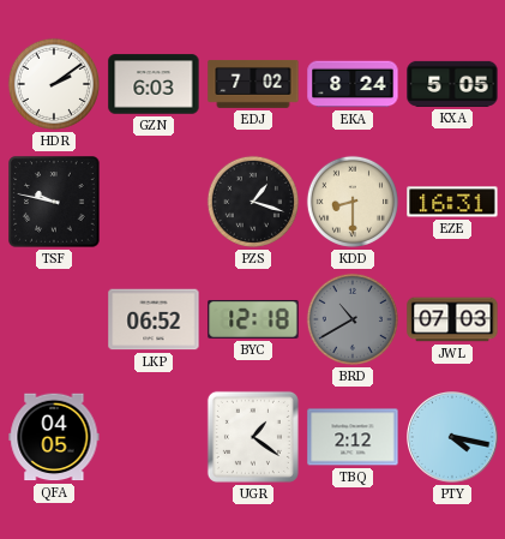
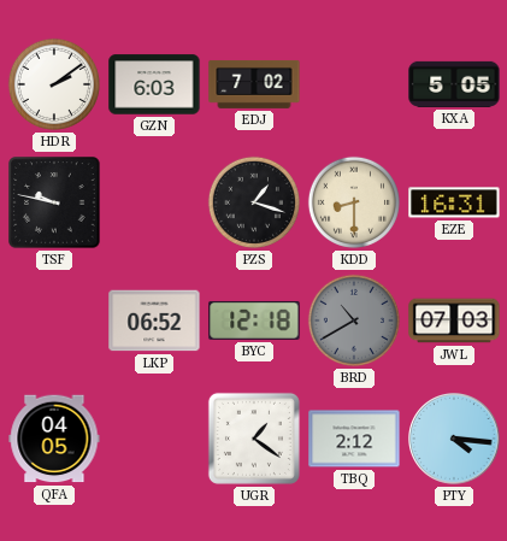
EKA: 8:24 -> none
PTY: 4:17 -> 4:16
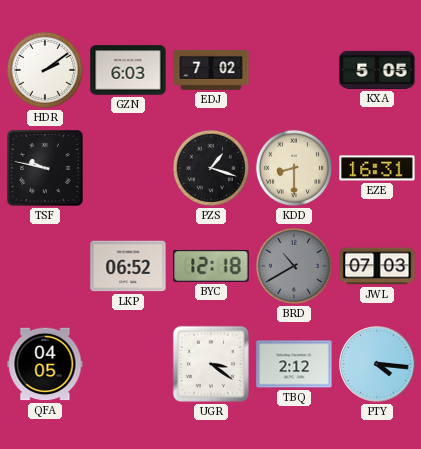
UGR: 1:21 -> 3:21
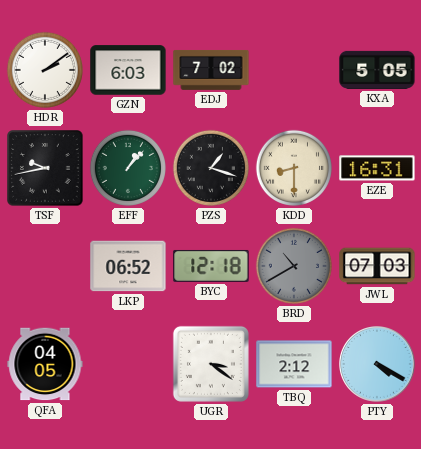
TSF: 9:47 -> 9:43
EFF: none -> 1:07
PTY: 4:16 -> 4:20
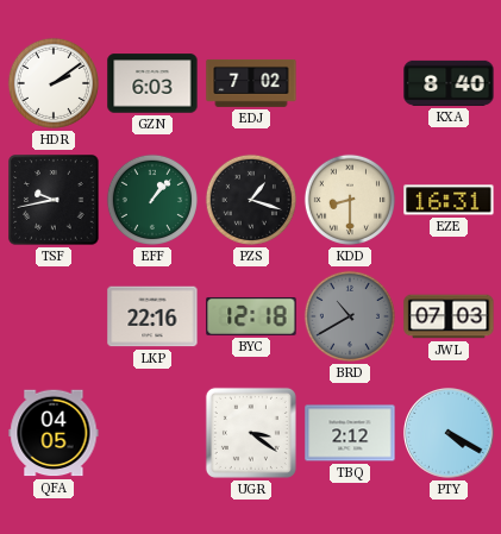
KXA: 5:05 -> 8:40
LKP: 06:52 -> 22:16
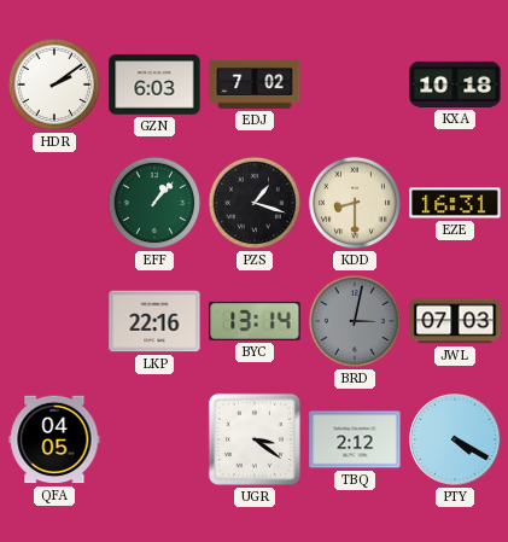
KXA: 8:40 -> 10:18
TSF: 9:43 -> none
BYC: 12:18 -> 13:14
BRD: 10:40 -> 3:02
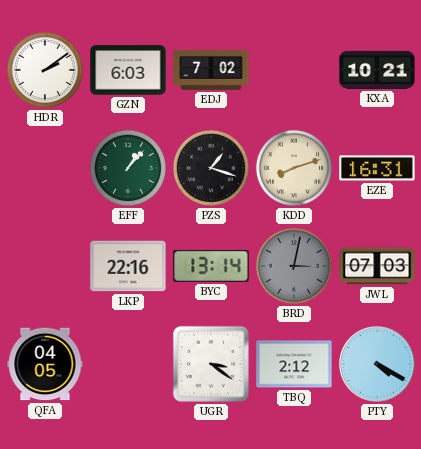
KXA: 10:18 -> 10:21
KDD: 8:30 -> 8:12
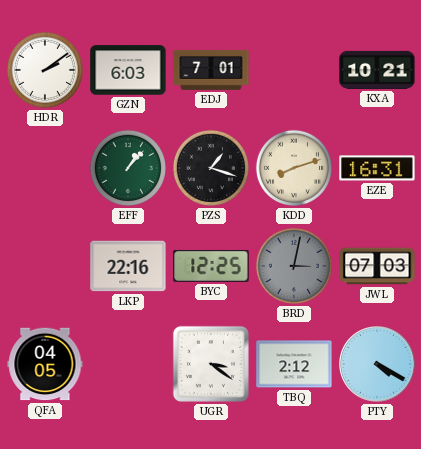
EDJ: 7:02 -> 7:01
BYC: 13:14 -> 12:25
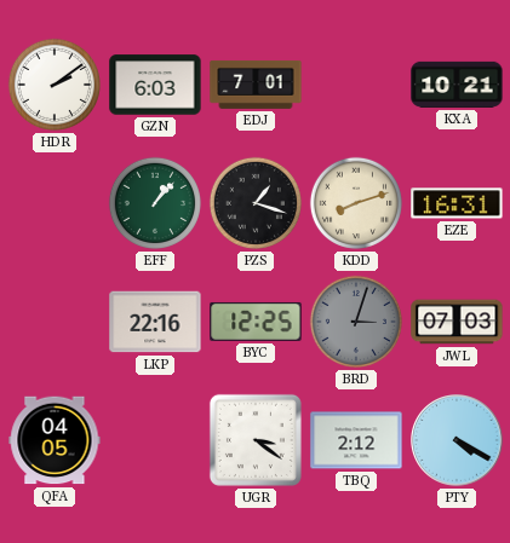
BRD: 3:02 -> 3:03
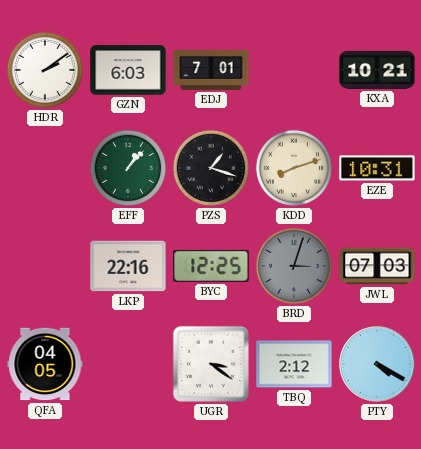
EZE: 16:31 -> 10:31
